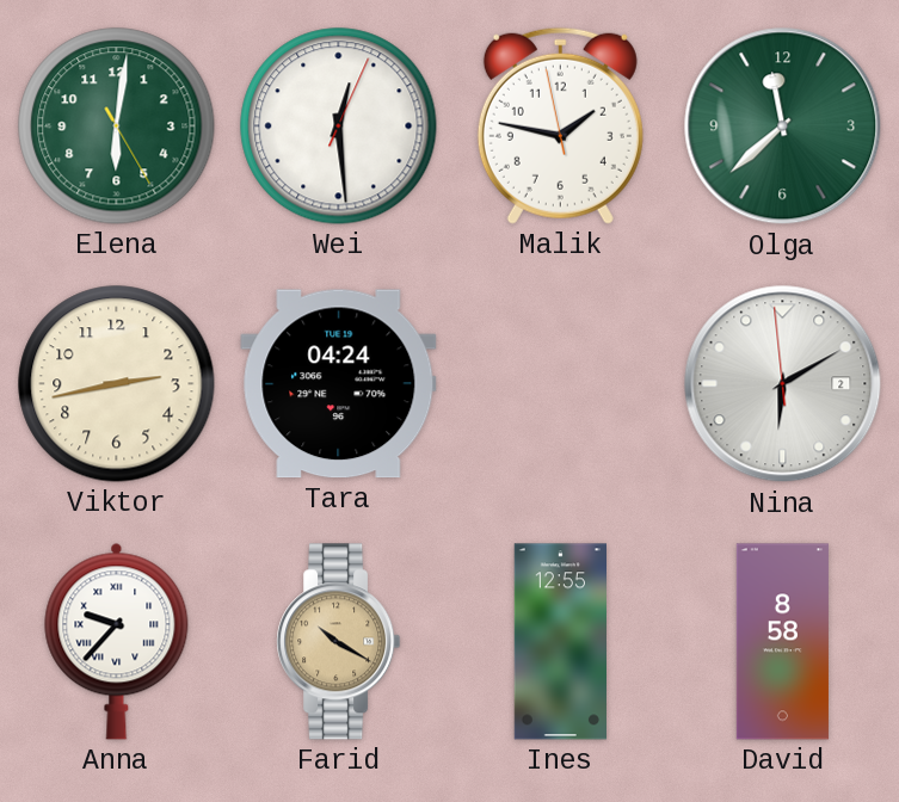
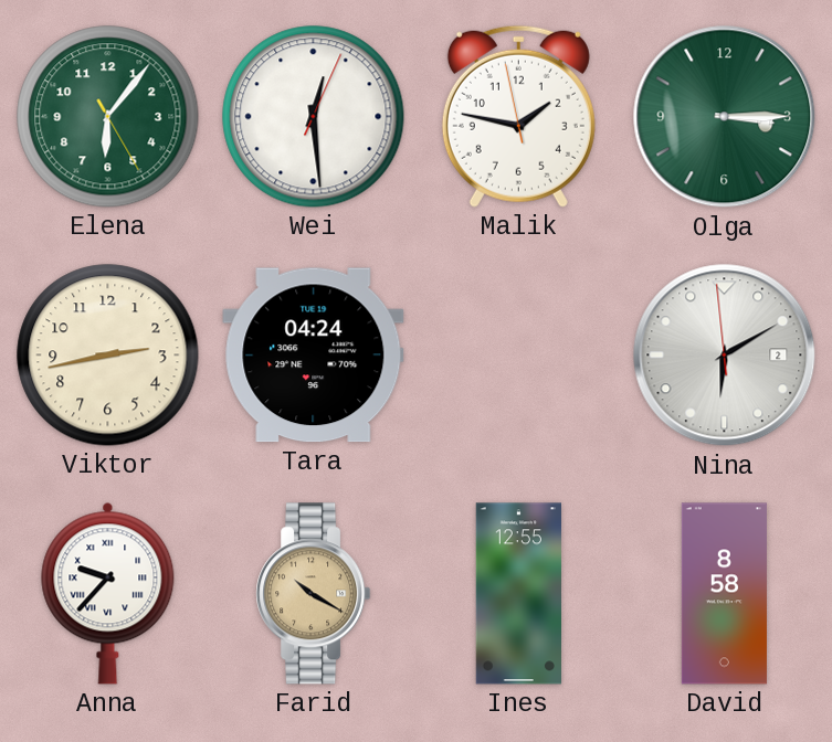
Elena: 6:01 -> 6:06
Olga: 11:38 -> 3:15
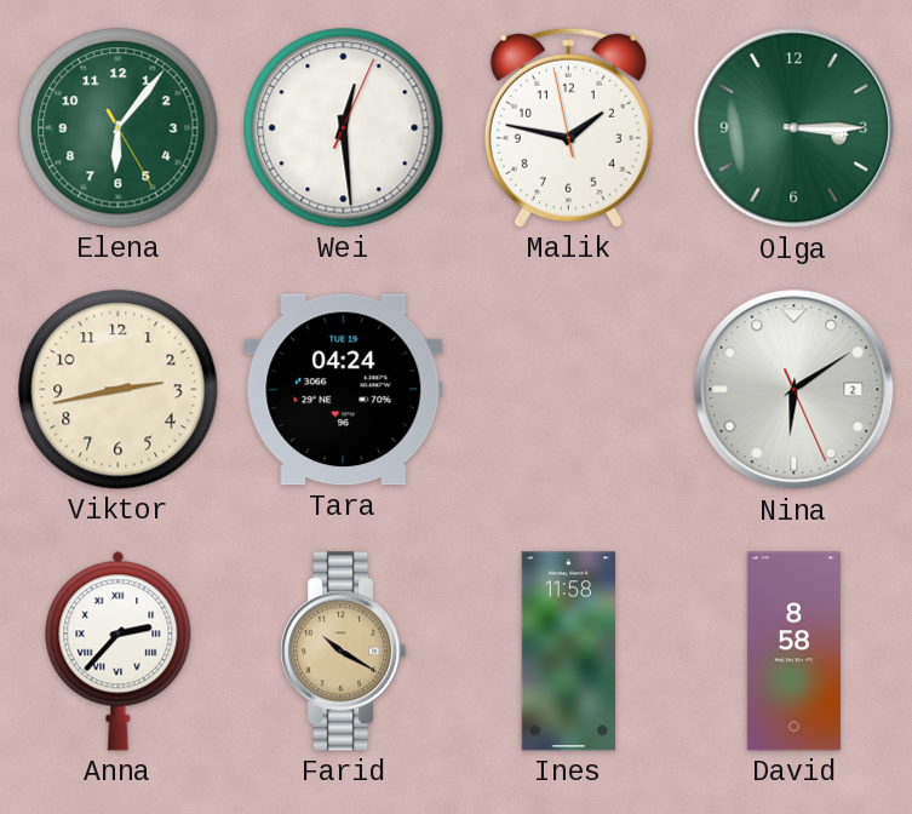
Nina: 6:09:59 -> 6:09:26
Anna: 9:37 -> 2:37
Ines: 12:55 -> 11:58
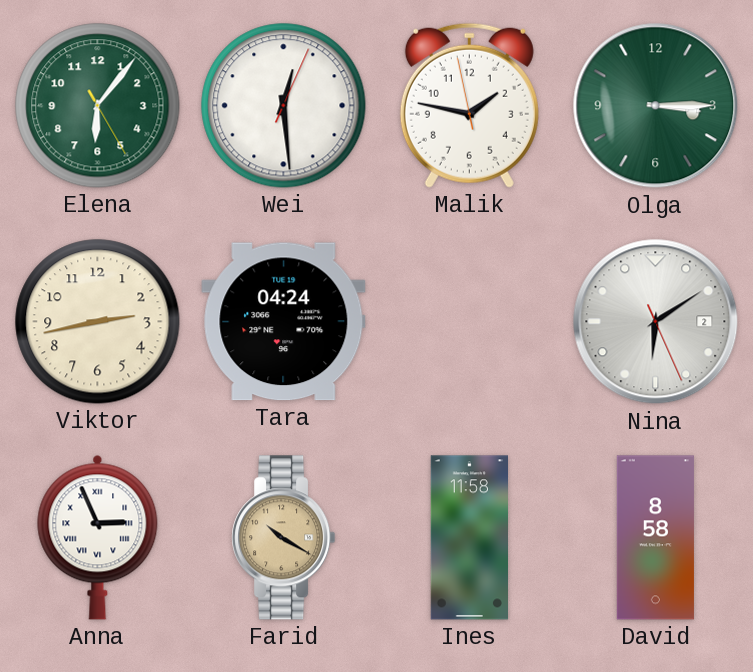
Anna: 2:37 -> 2:56
